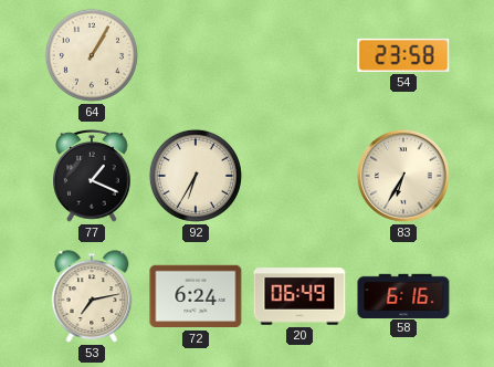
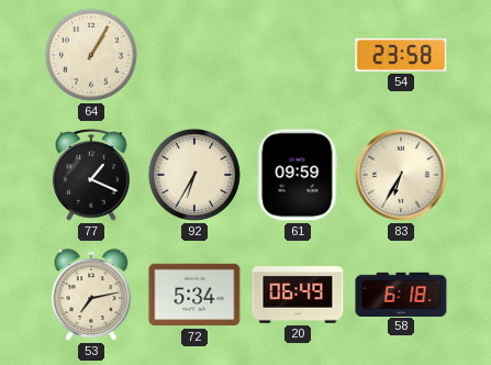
61: none -> 09:59
72: 6:24 -> 5:34
58: 6:16 -> 6:18
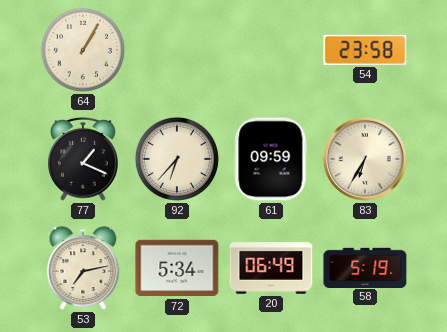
92: 6:35 -> 6:37
58: 6:18 -> 5:19
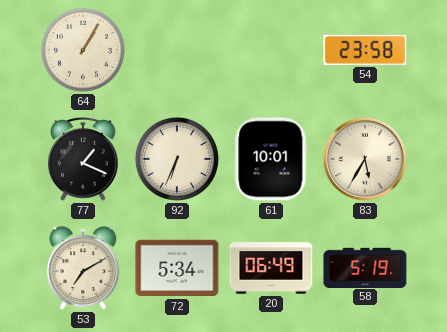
92: 6:37 -> 6:34
61: 09:59 -> 10:01
83: 6:35 -> 5:35
53: 7:13 -> 7:10
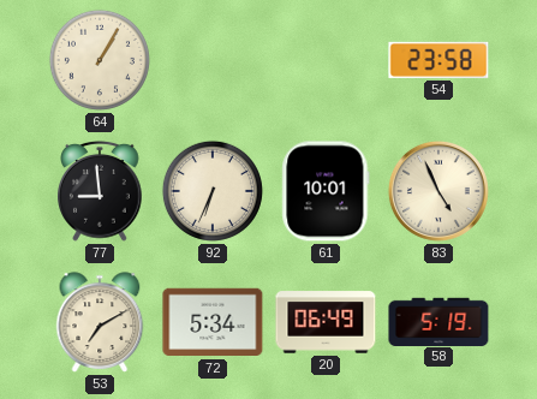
77: 1:19 -> 8:59
83: 5:35 -> 4:56
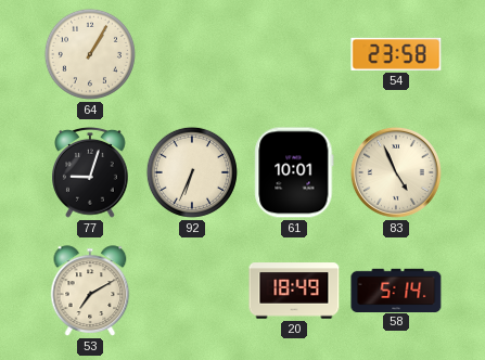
77: 8:59 -> 9:03
72: 5:34 -> none
20: 06:49 -> 18:49
58: 5:19 -> 5:14
